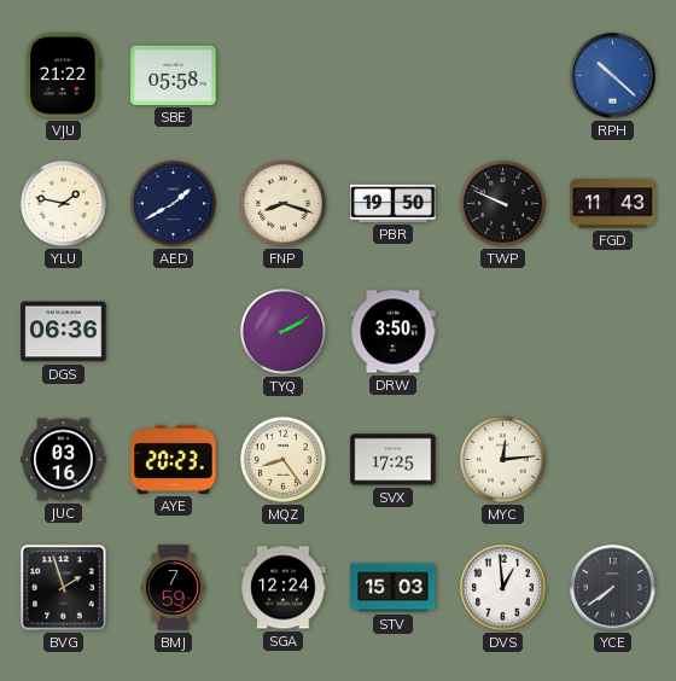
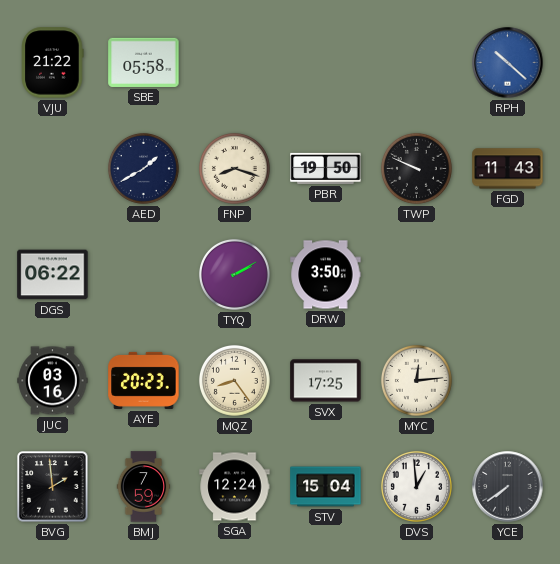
YLU: 1:47 -> none
DGS: 06:36 -> 06:22
BVG: 1:57 -> 1:59
STV: 15:03 -> 15:04
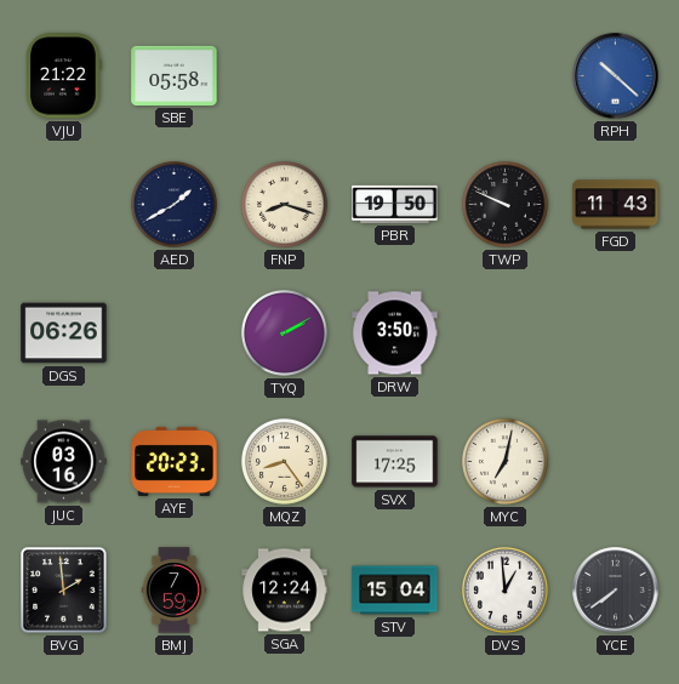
DGS: 06:22 -> 06:26
MYC: 12:14 -> 7:02
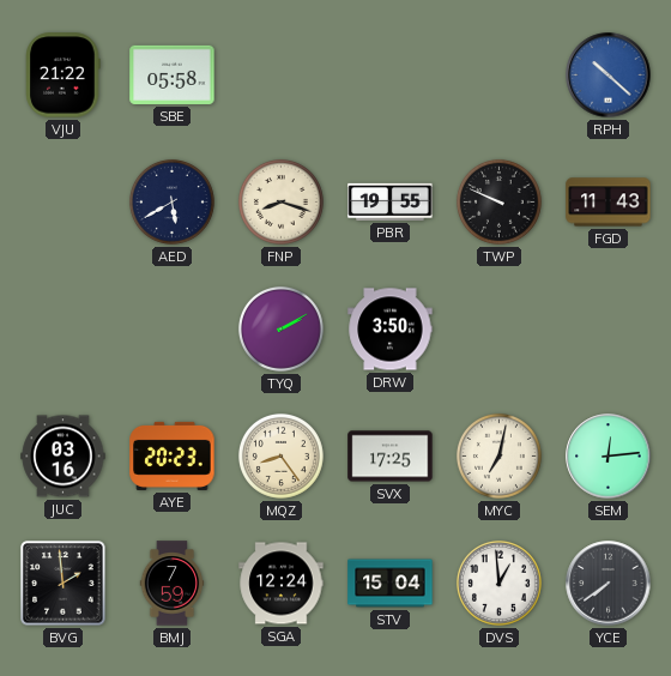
AED: 1:40 -> 5:40
PBR: 19:50 -> 19:55
DGS: 06:26 -> none
SEM: none -> 12:14
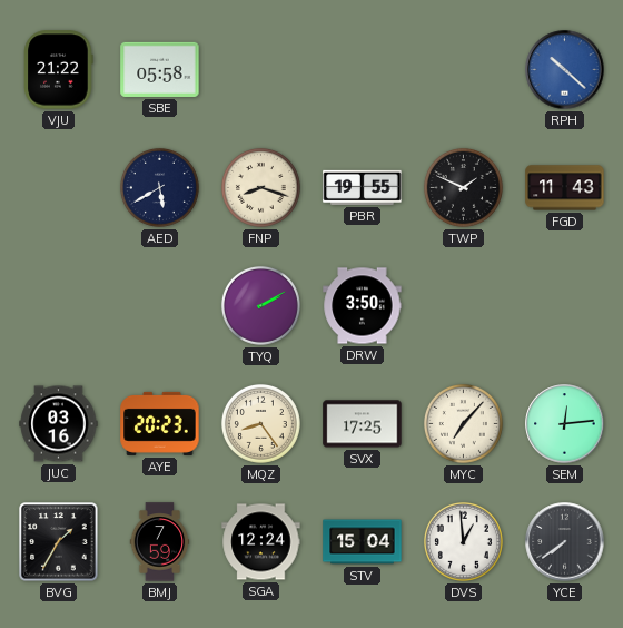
TWP: 9:49 -> 1:49
MYC: 7:02 -> 7:07
BVG: 1:59 -> 1:35
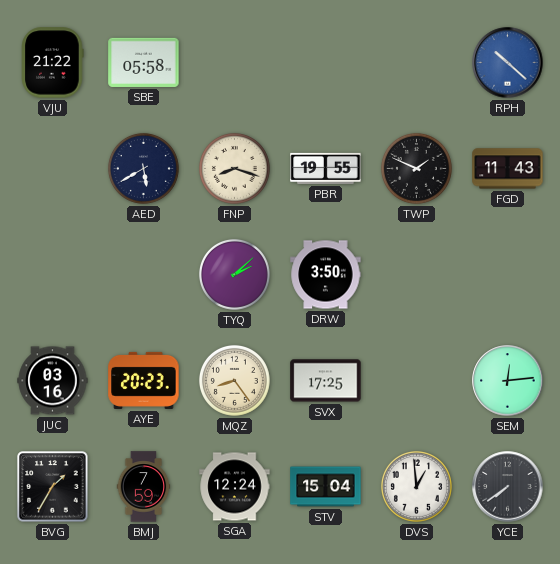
TYQ: 2:10 -> 2:08
MYC: 7:07 -> none
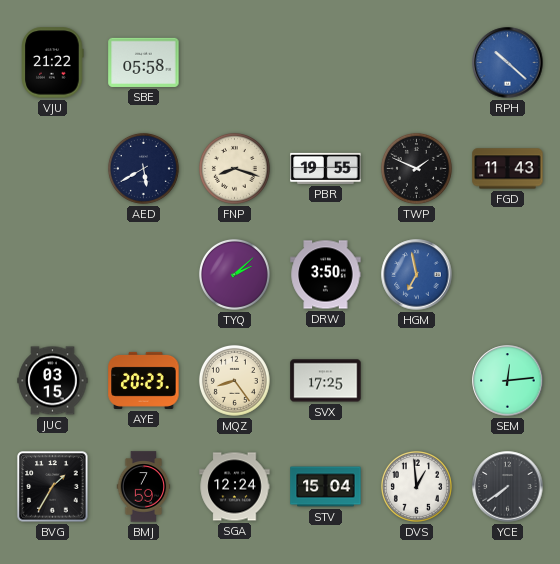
HGM: none -> 6:58
JUC: 03:16 -> 03:15
